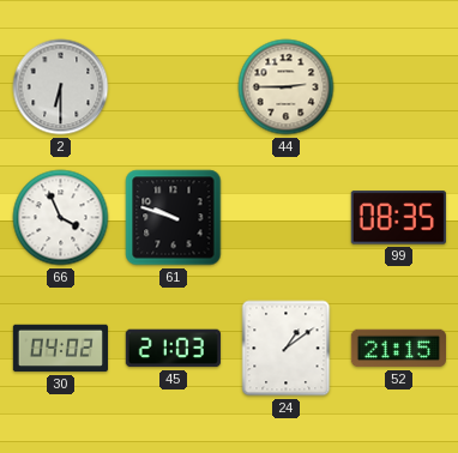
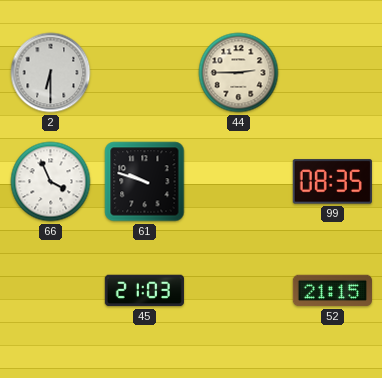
30: 04:02 -> none
24: 1:09 -> none
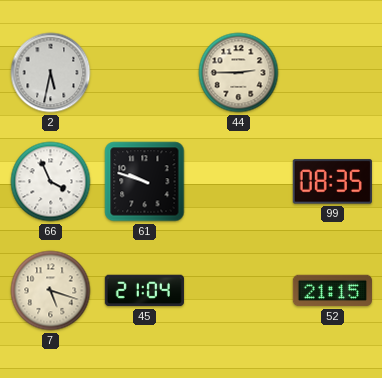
2: 6:30 -> 5:32
7: none -> 5:18
45: 21:03 -> 21:04
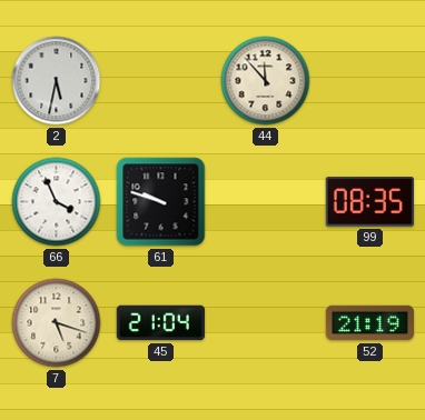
44: 2:45 -> 11:53
52: 21:15 -> 21:19
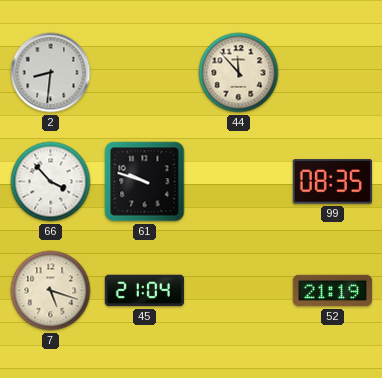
2: 5:32 -> 8:31
66: 3:56 -> 3:53
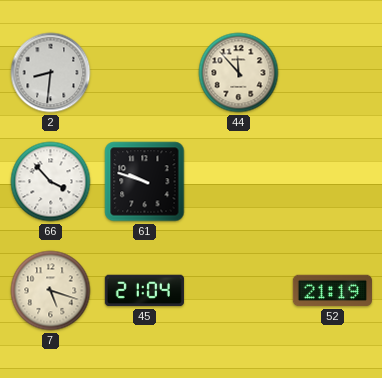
99: 08:35 -> none
